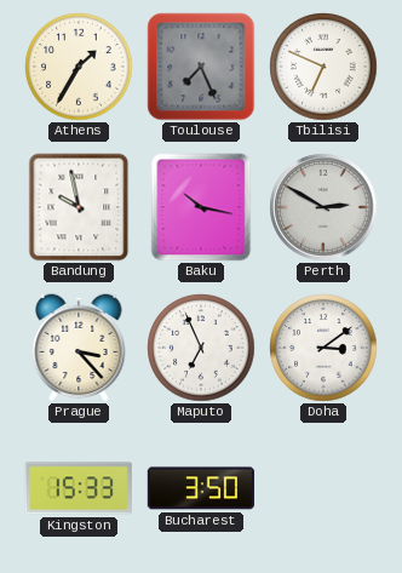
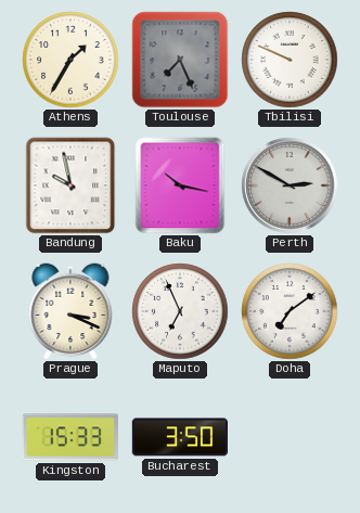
Tbilisi: 6:49 -> 9:49
Prague: 3:23 -> 3:19
Doha: 3:09 -> 7:09
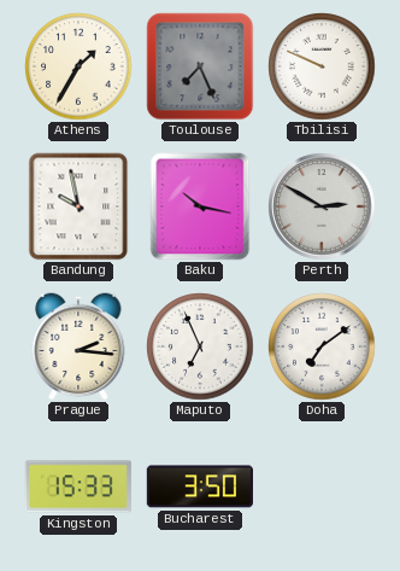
Prague: 3:19 -> 2:16
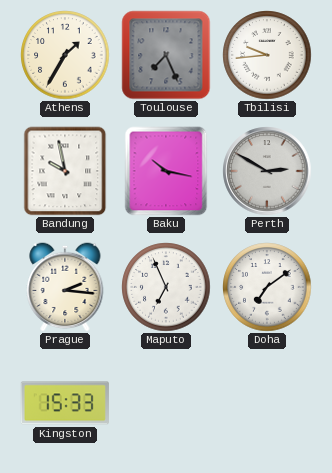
Tbilisi: 9:49 -> 9:44
Bucharest: 3:50 -> none
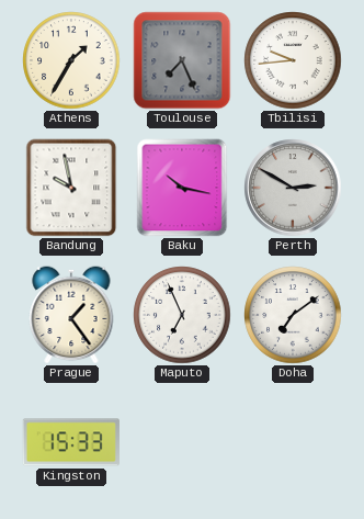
Prague: 2:16 -> 1:24
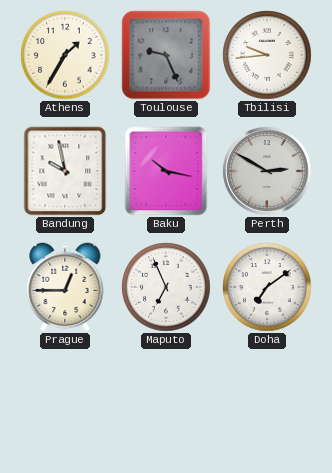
Toulouse: 7:26 -> 9:26
Prague: 1:24 -> 12:45
Kingston: 15:33 -> none
